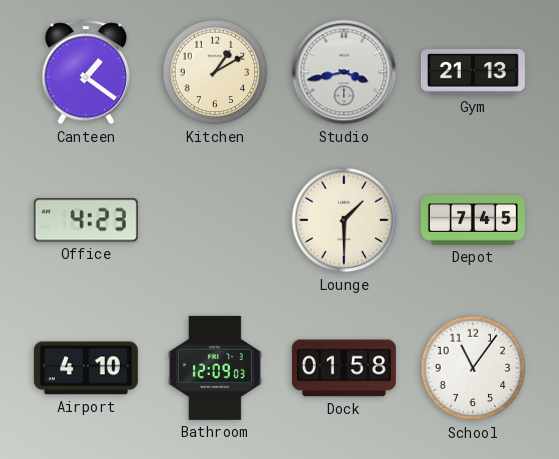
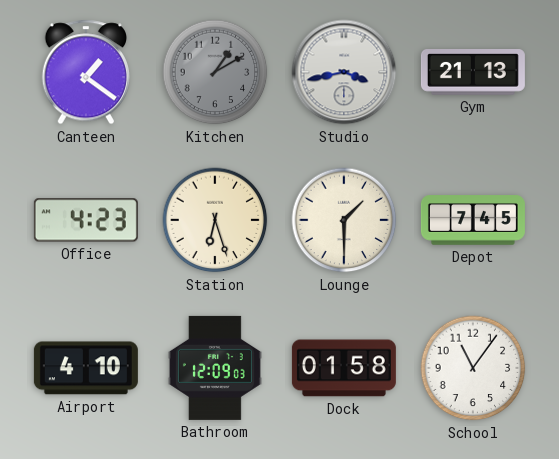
Kitchen dial: cream -> grey
Station: none -> 6:27
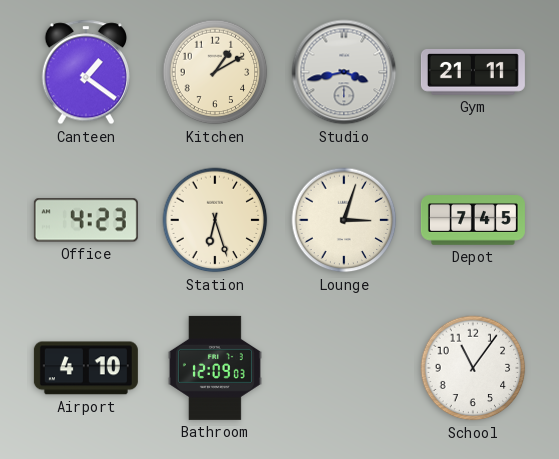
Kitchen dial: grey -> cream
Gym: 21:13 -> 21:11
Lounge: 1:30 -> 3:03
Dock: 01:58 -> none
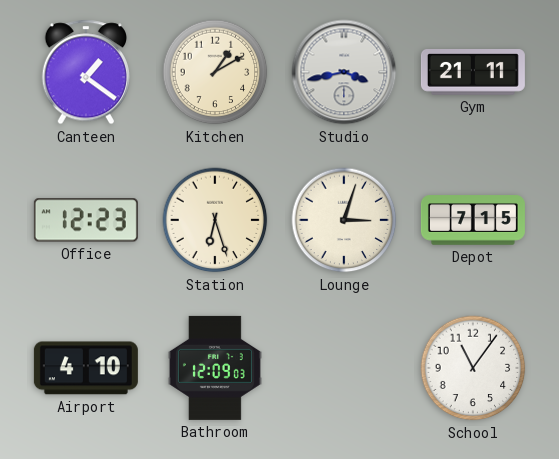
Office: 4:23 -> 12:23
Depot: 7:45 -> 7:15
